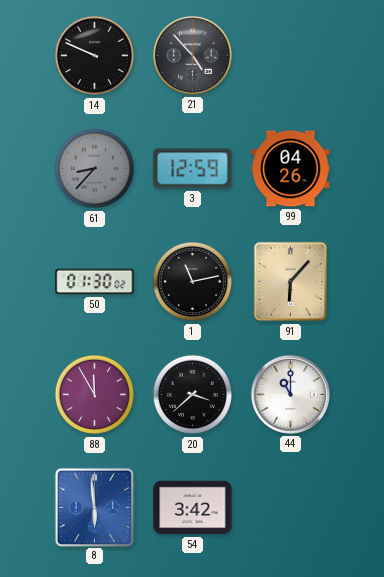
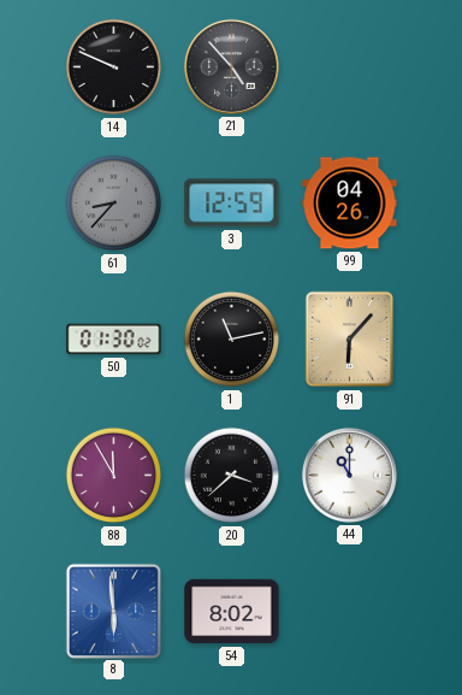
54: 3:42 -> 8:02
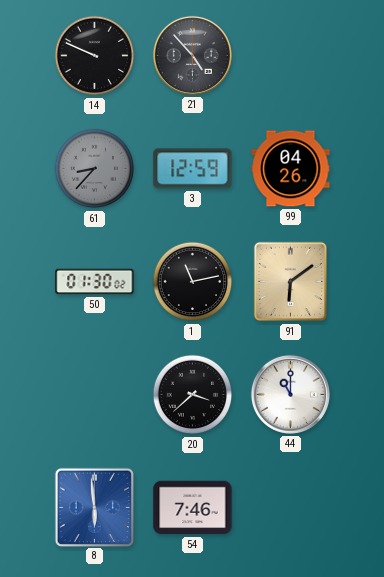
91: 6:07 -> 6:09
88: 11:55 -> none
54: 8:02 -> 7:46
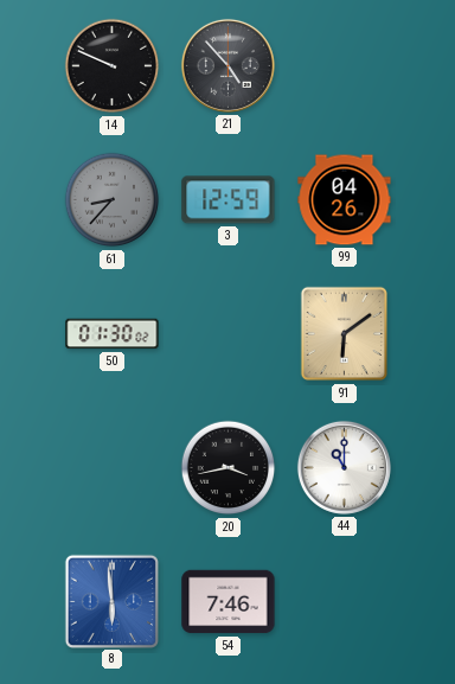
1: 11:13 -> none
20: 3:38 -> 3:43
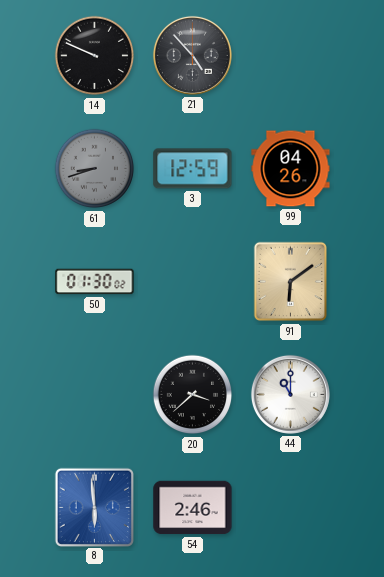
61: 8:37 -> 8:42
20: 3:43 -> 3:38
54: 7:46 -> 2:46
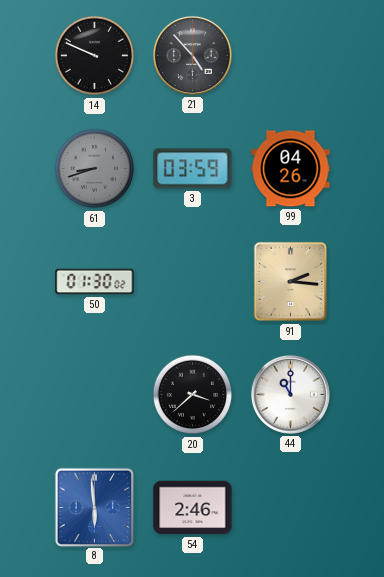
3: 12:59 -> 03:59
91: 6:09 -> 2:16
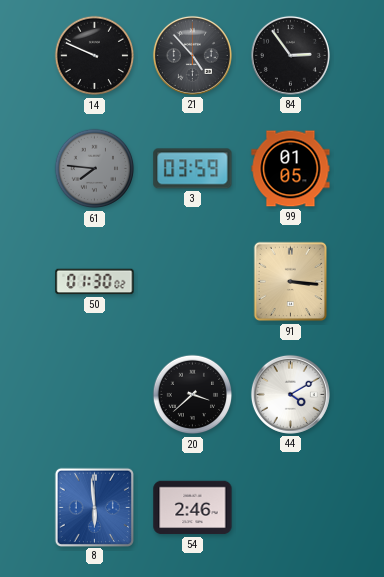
84: none -> 2:54
61: 8:42 -> 7:46
99: 04:26 -> 01:05
91: 2:16 -> 3:16
44: 11:00 -> 4:10
